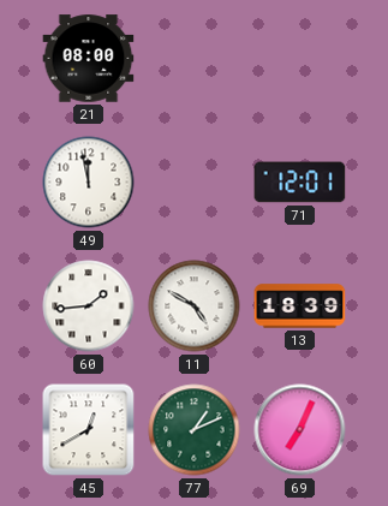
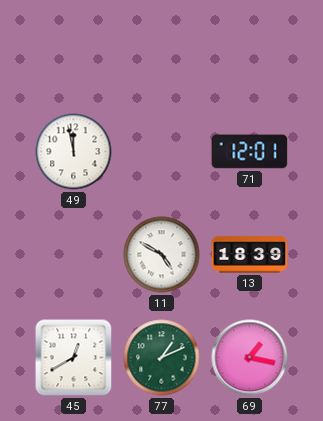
21: 08:00 -> none
60: 1:44 -> none
69: 7:04 -> 1:17
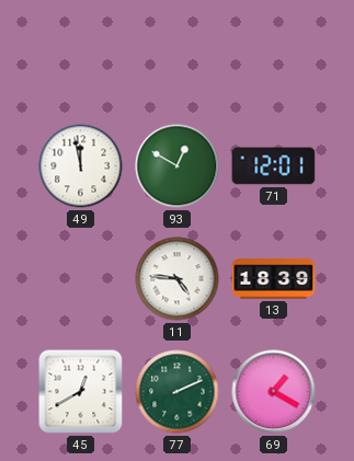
93: none -> 12:50
11: 4:50 -> 4:46
77: 1:11 -> 2:11
69: 1:17 -> 1:20
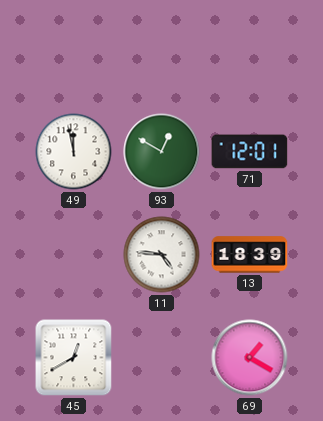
77: 2:11 -> none
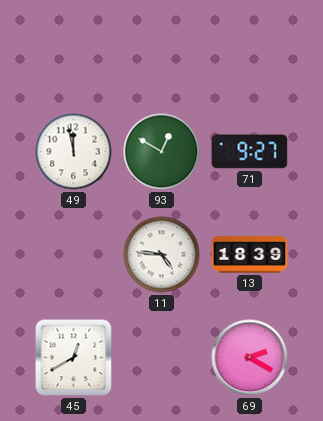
71: 12:01 -> 9:27
69: 1:20 -> 2:20
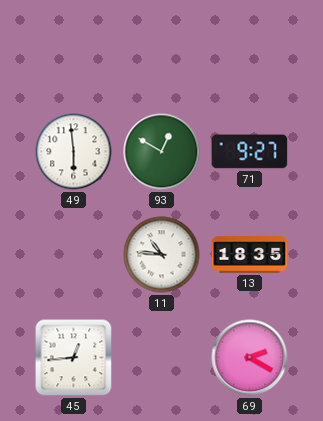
49: 11:58 -> 5:59
11: 4:46 -> 10:46
13: 18:39 -> 18:35
45: 12:40 -> 12:44
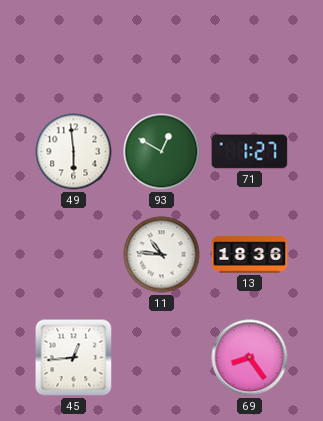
71: 9:27 -> 1:27
13: 18:35 -> 18:36
69: 2:20 -> 8:24
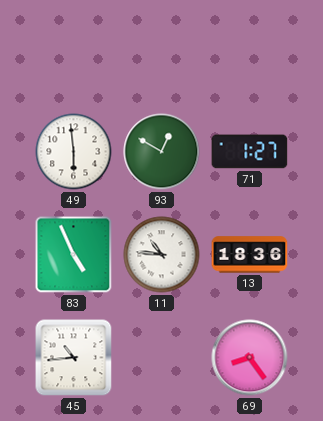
83: none -> 4:56
45: 12:44 -> 10:44
